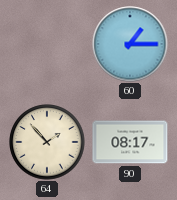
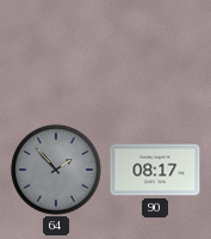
60: 1:15 -> none
64 dial: cream -> grey
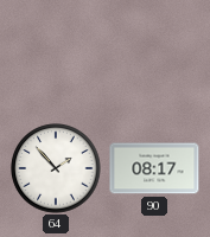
64 dial: grey -> white
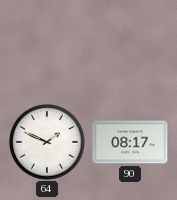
64: 1:53 -> 1:49
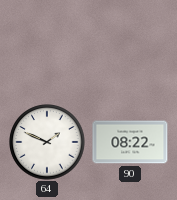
90: 08:17 -> 08:22
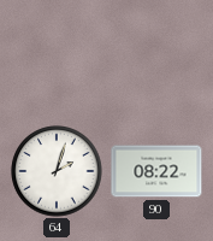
64: 1:49 -> 2:03
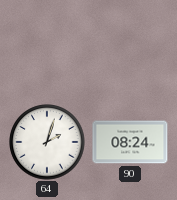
90: 08:22 -> 08:24
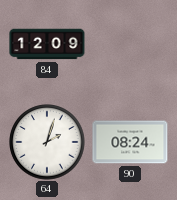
84: none -> 12:09
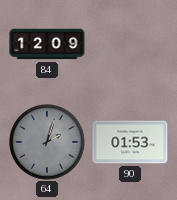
64 dial: white -> grey
90: 08:24 -> 01:53
